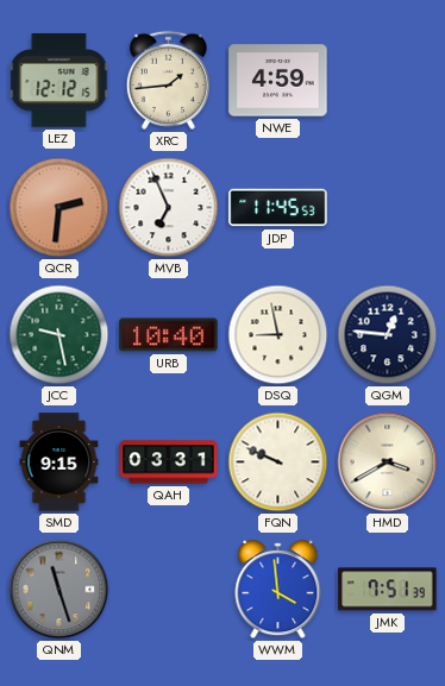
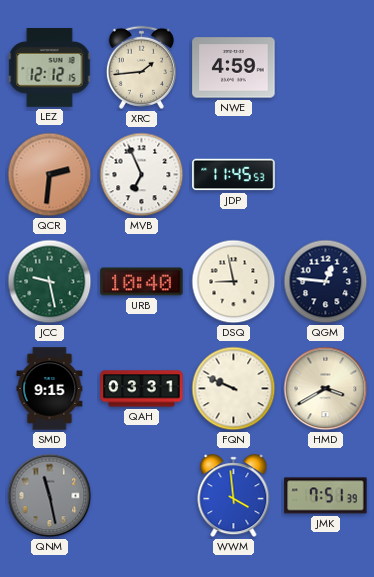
QNM: 11:27 -> 11:28
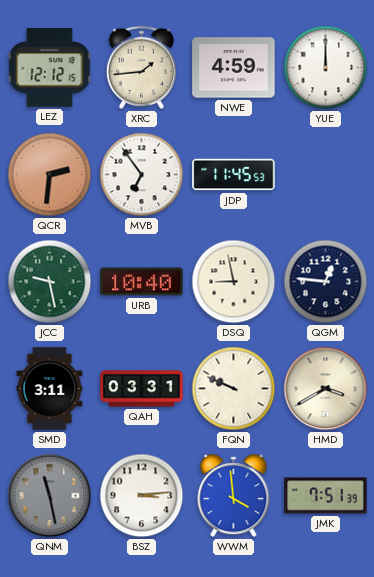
YUE: none -> 12:00
MVB: 6:56 -> 6:54
SMD: 9:15 -> 3:11
BSZ: none -> 3:14
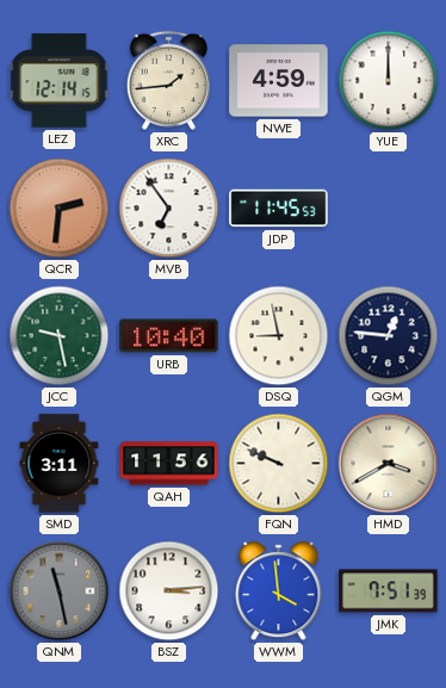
LEZ: 12:12 -> 12:14
QAH: 03:31 -> 11:56
